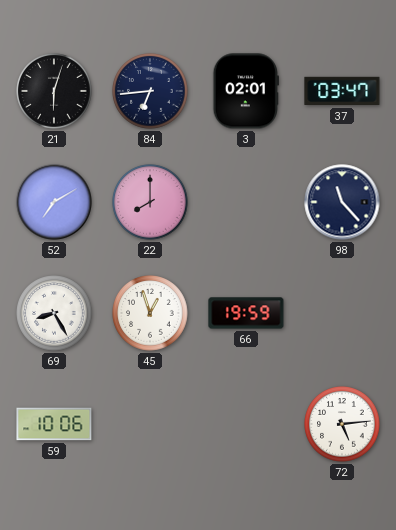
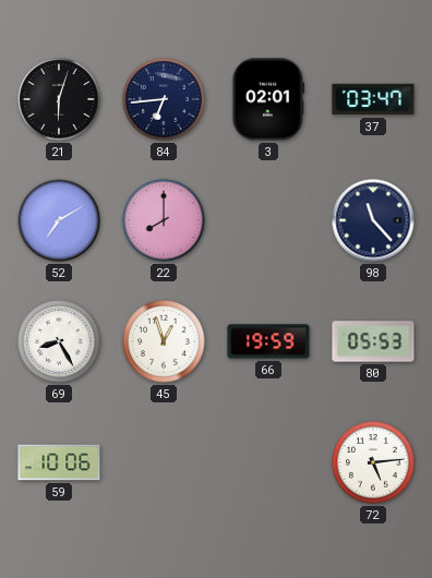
80: none -> 05:53
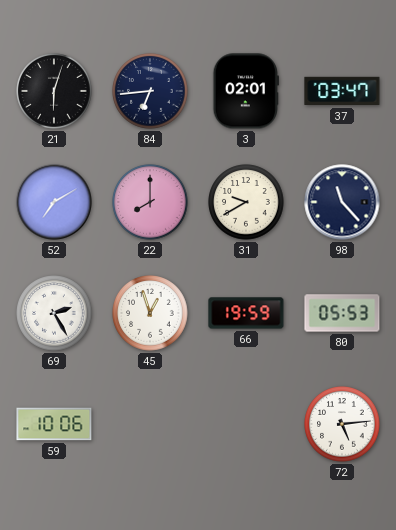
31: none -> 9:40
69: 8:25 -> 2:25
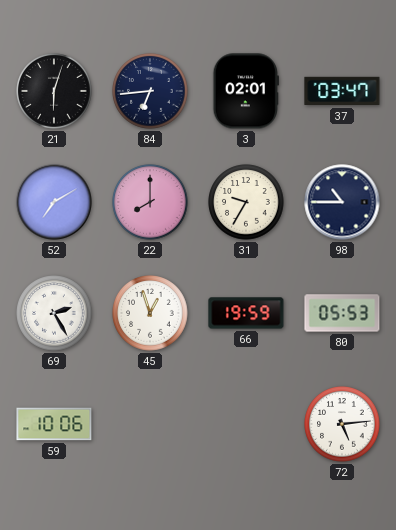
31: 9:40 -> 9:35
98: 11:23 -> 10:45
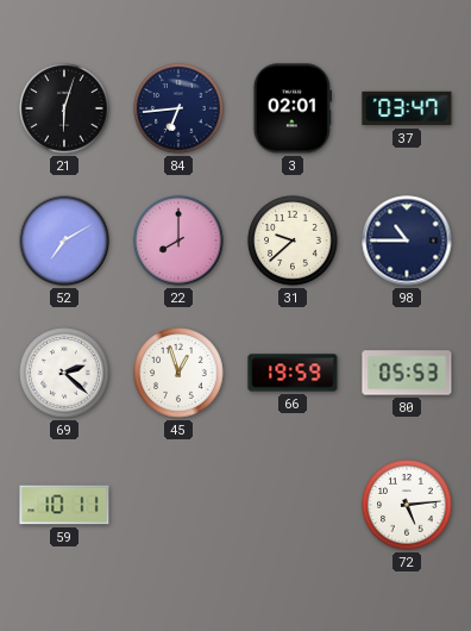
31: 9:35 -> 9:38
69: 2:25 -> 2:22
59: 10:06 -> 10:11
